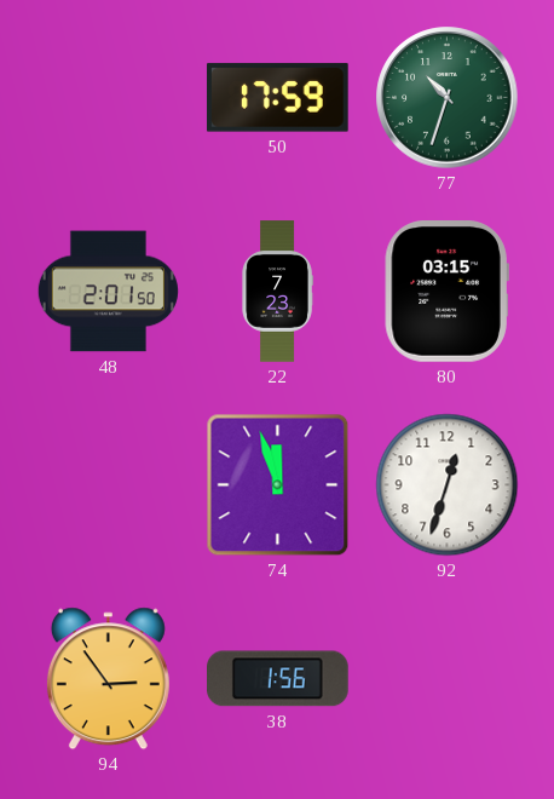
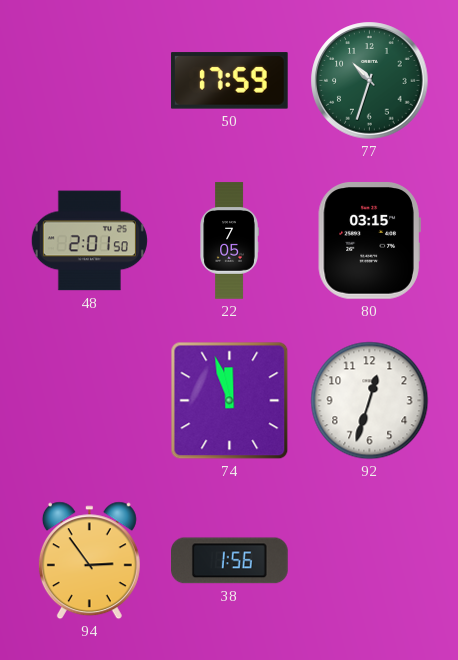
22: 7:23 -> 7:05
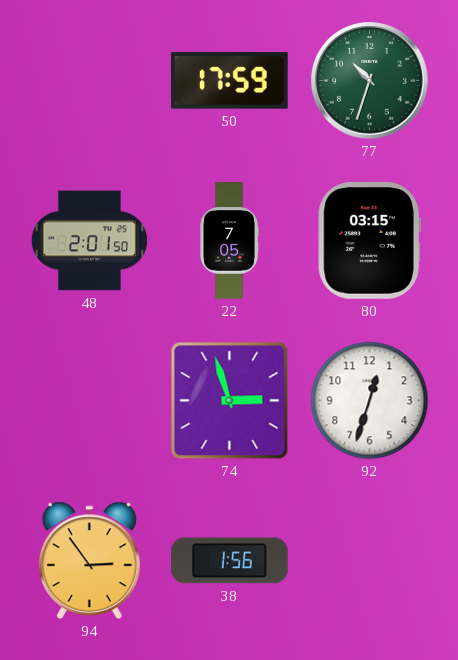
74: 11:57 -> 2:57
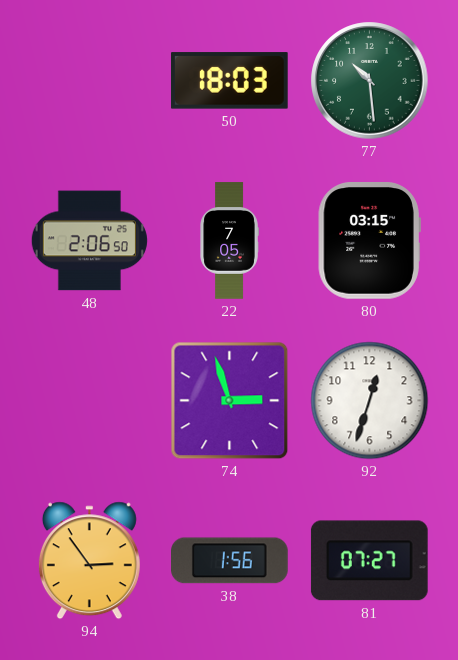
50: 17:59 -> 18:03
77: 10:33 -> 10:29
48: 2:01 -> 2:06
81: none -> 07:27
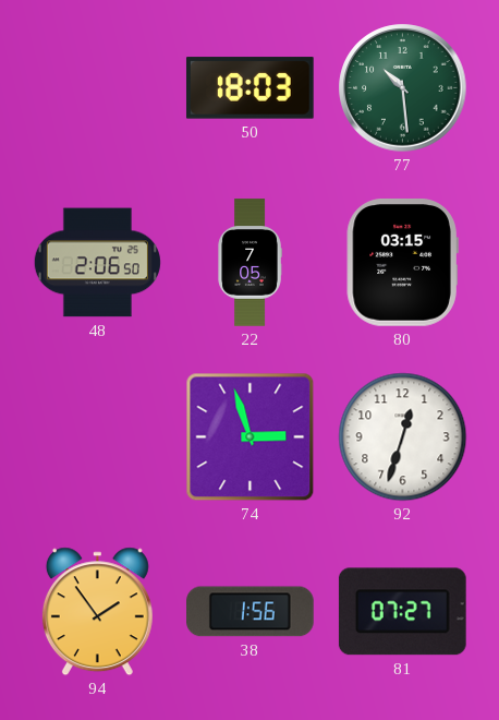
94: 2:54 -> 1:54
